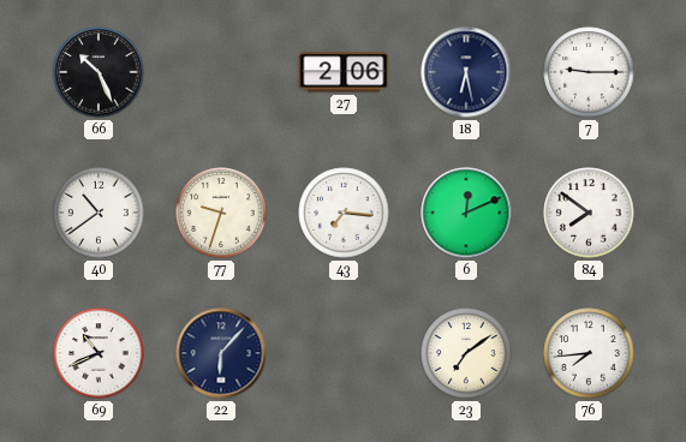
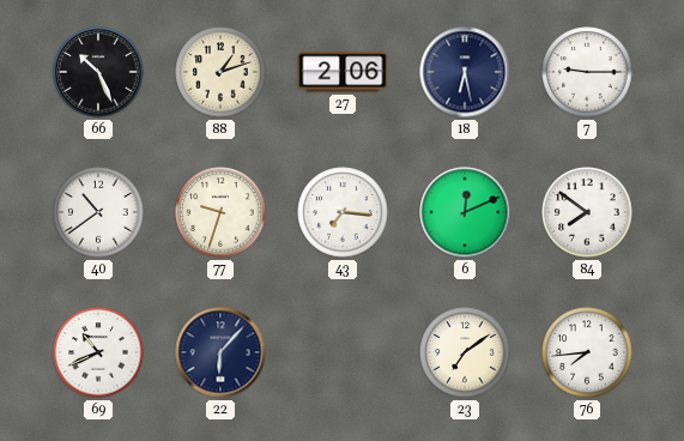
88: none -> 1:12
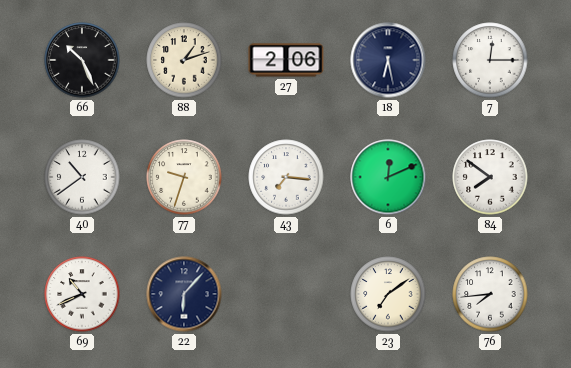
7: 9:15 -> 12:15
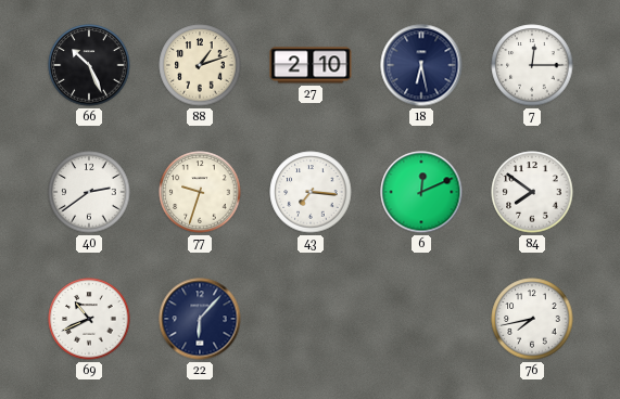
27: 2:06 -> 2:10
40: 10:39 -> 2:39
23: 7:09 -> none
76: 7:44 -> 7:43
